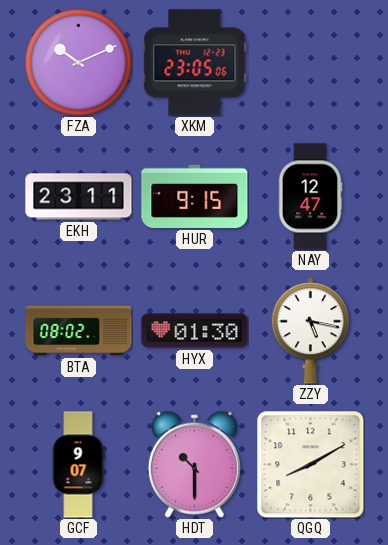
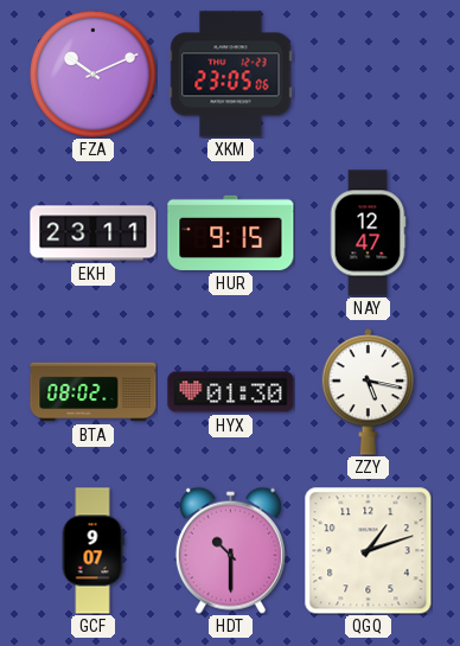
QGQ: 8:10 -> 1:12
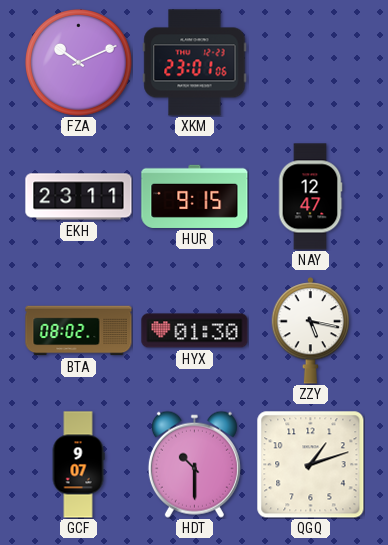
XKM: 23:05 -> 23:01
